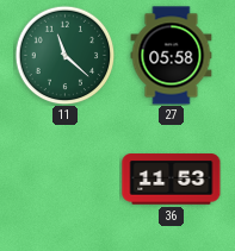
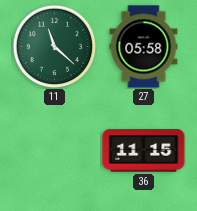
36: 11:53 -> 11:15
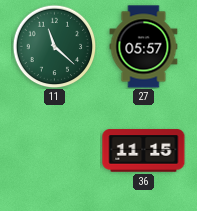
27: 05:58 -> 05:57
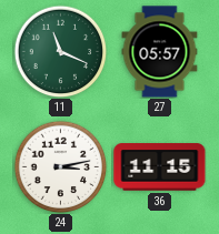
11: 11:22 -> 11:19
24: none -> 3:13
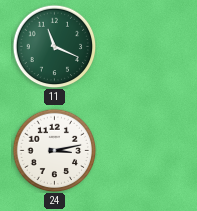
27: 05:57 -> none
36: 11:15 -> none
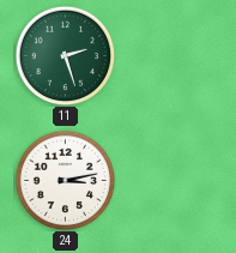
11: 11:19 -> 2:27
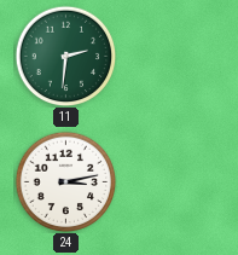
11: 2:27 -> 2:31
